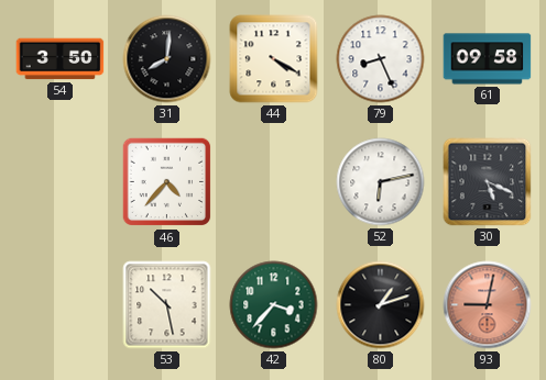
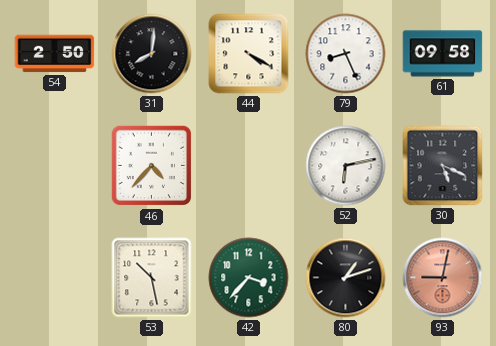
54: 3:50 -> 2:50
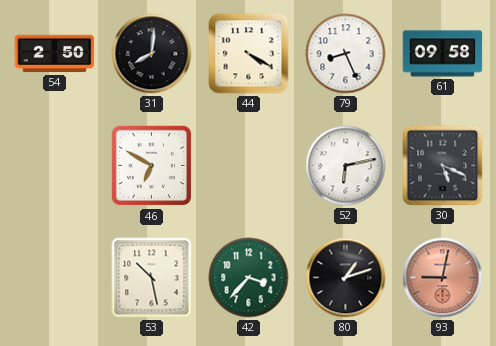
46: 4:37 -> 6:50
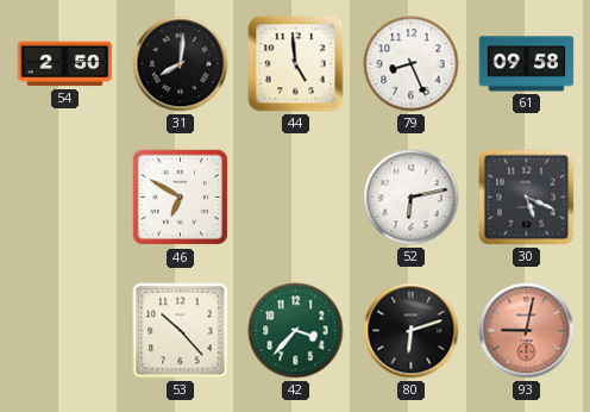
44: 4:20 -> 4:59
53: 10:28 -> 10:23
80: 1:12 -> 6:12
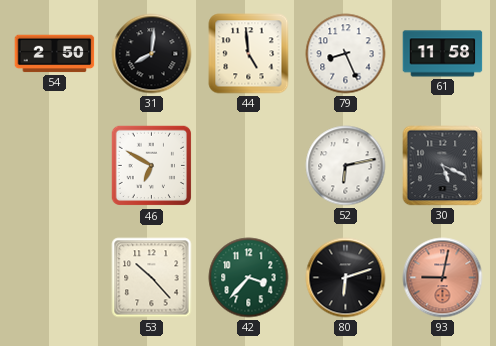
61: 09:58 -> 11:58
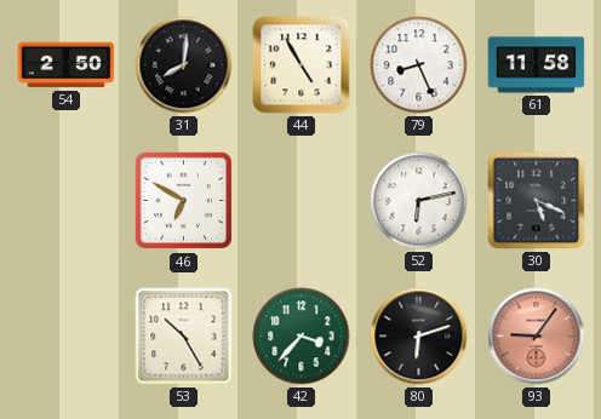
44: 4:59 -> 4:55
53: 10:23 -> 10:25
93: 9:02 -> 9:06
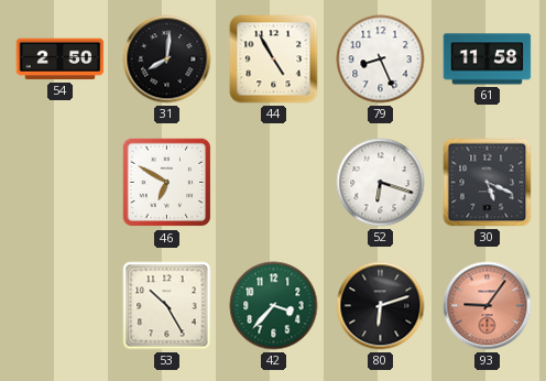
52: 6:13 -> 6:18
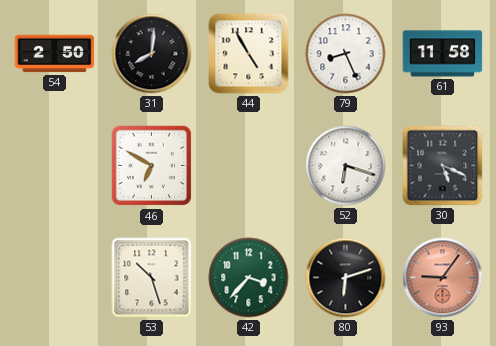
53: 10:25 -> 10:27
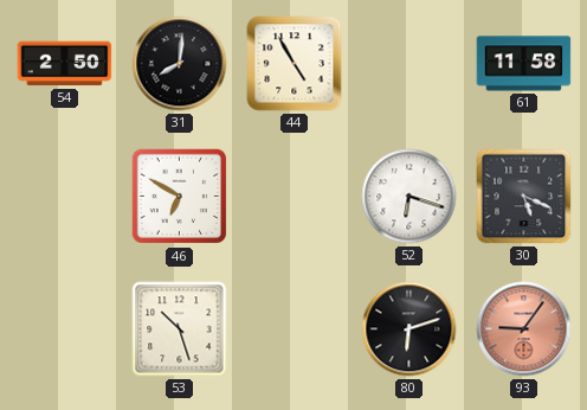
79: 8:26 -> none
42: 3:37 -> none
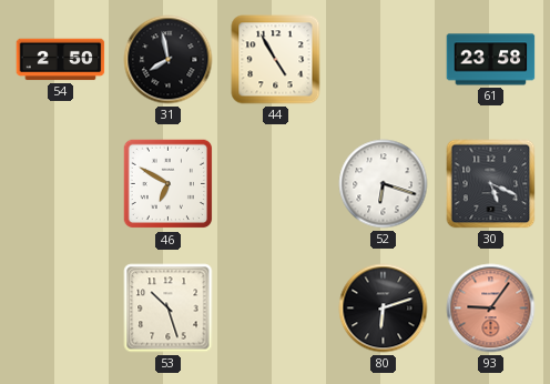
31: 8:01 -> 7:58
61: 11:58 -> 23:58
